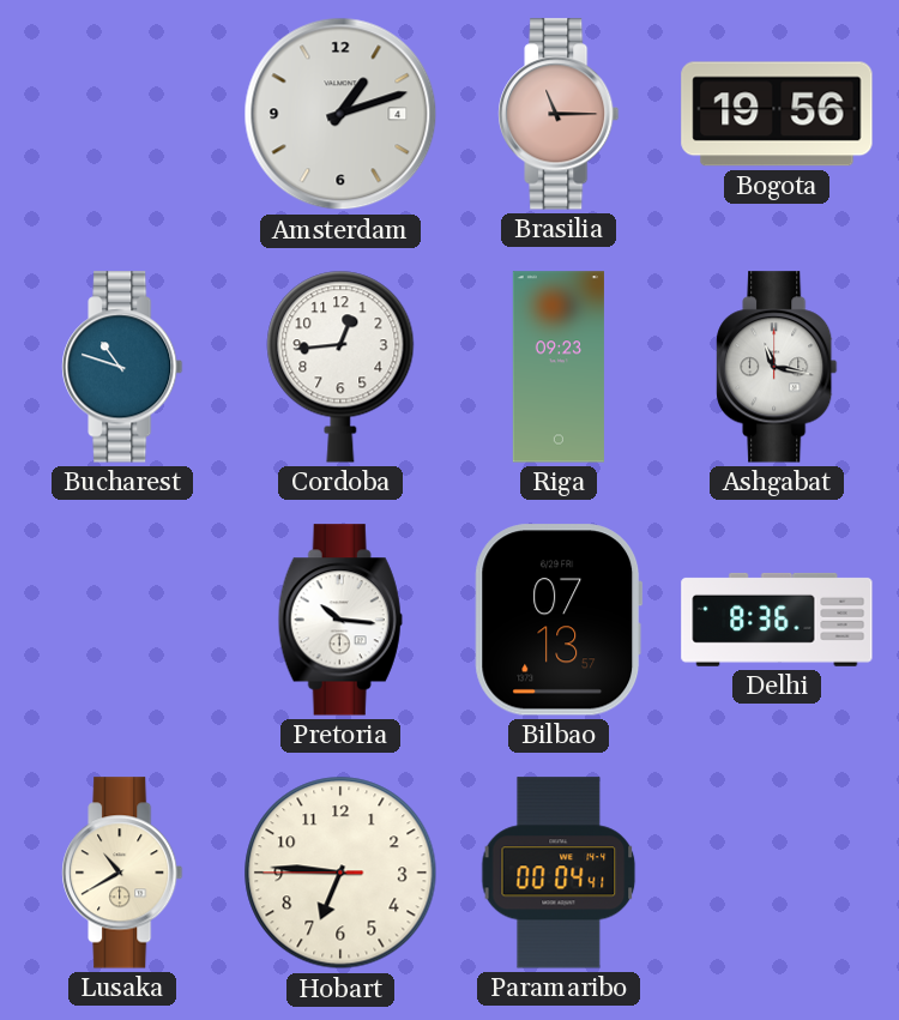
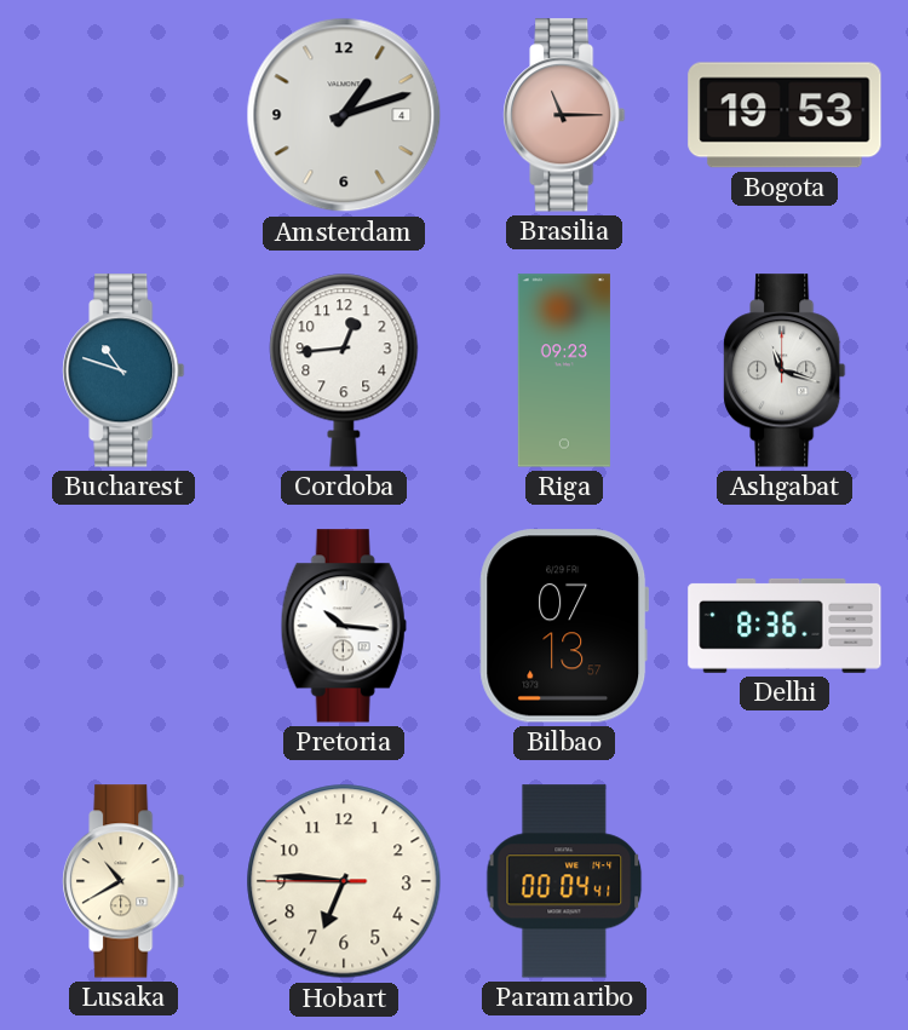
Bogota: 19:56 -> 19:53
Ashgabat: 11:17 -> 11:18
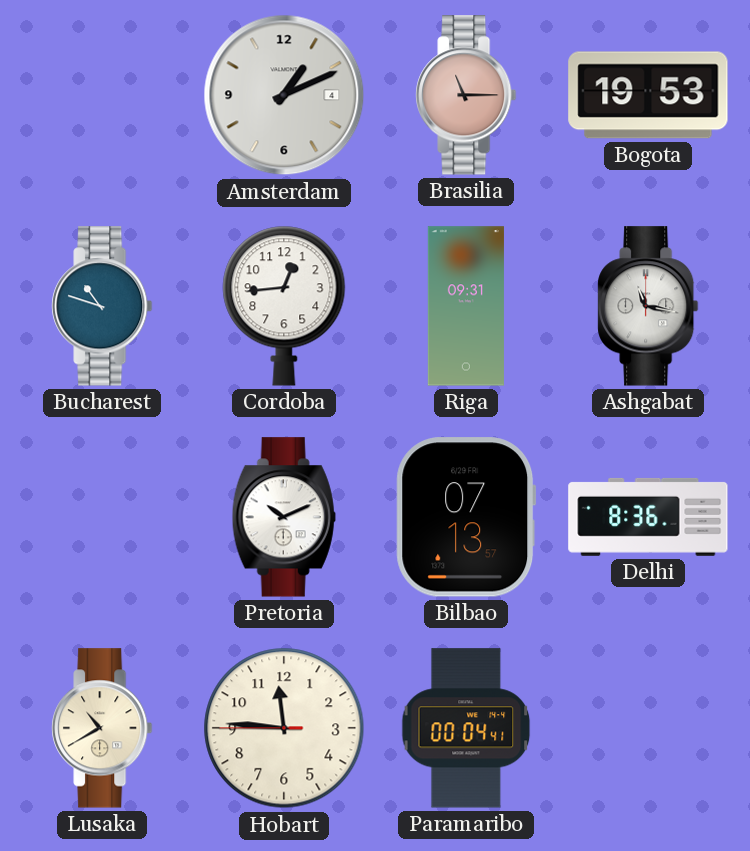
Amsterdam: 1:12 -> 1:11
Riga: 09:23 -> 09:31
Ashgabat: 11:18 -> 11:17
Pretoria: 10:16 -> 10:11
Hobart: 6:45 -> 11:45
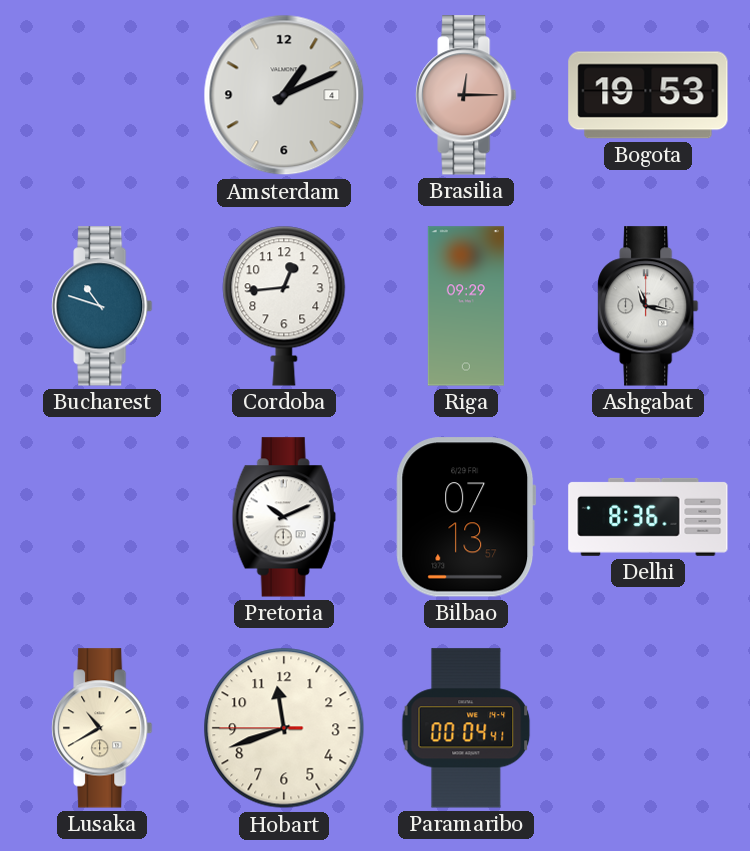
Brasilia: 11:15 -> 12:15
Riga: 09:31 -> 09:29
Hobart: 11:45 -> 11:41
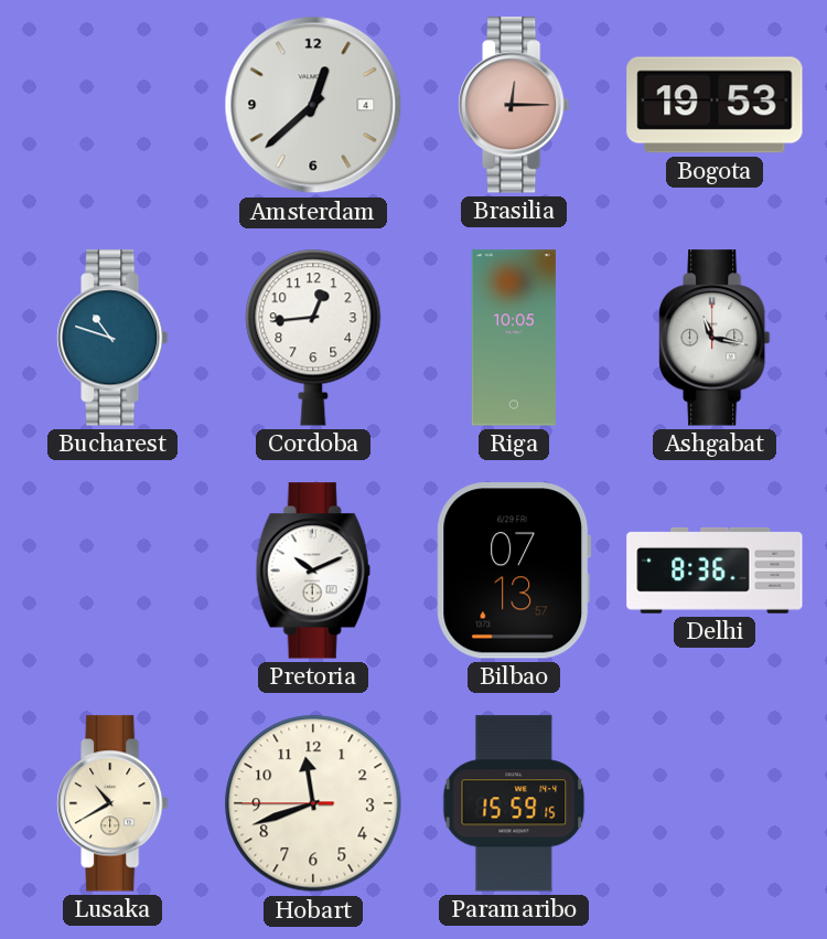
Amsterdam: 1:11 -> 12:38
Riga: 09:29 -> 10:05
Paramaribo: 00:04 -> 15:59
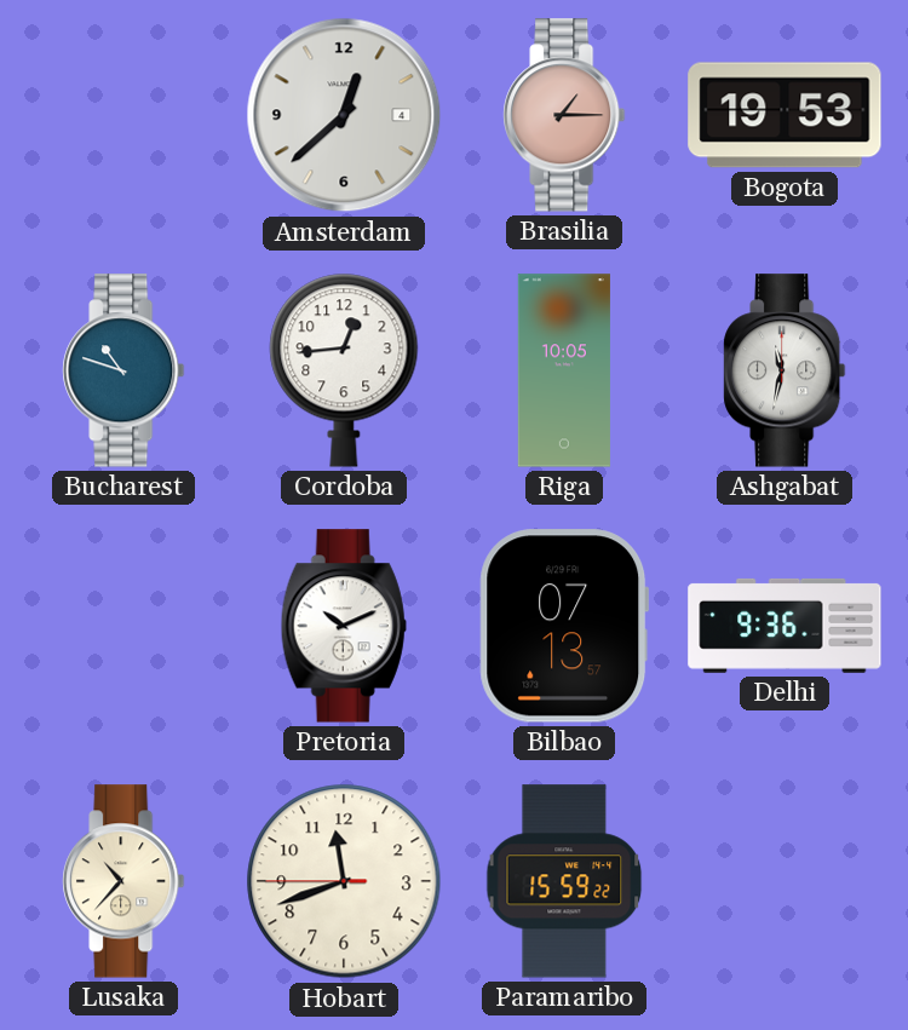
Brasilia: 12:15 -> 1:15
Ashgabat: 11:17 -> 11:32
Delhi: 8:36 -> 9:36
Lusaka: 10:40 -> 10:37
Paramaribo: 15:59:15 -> 15:59:22
